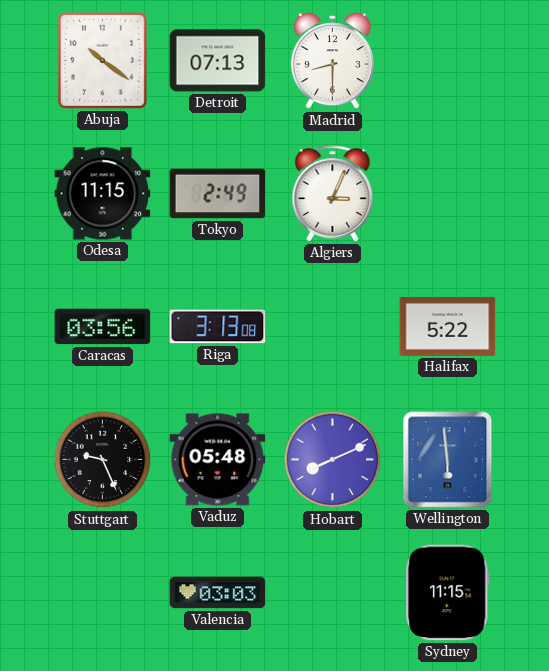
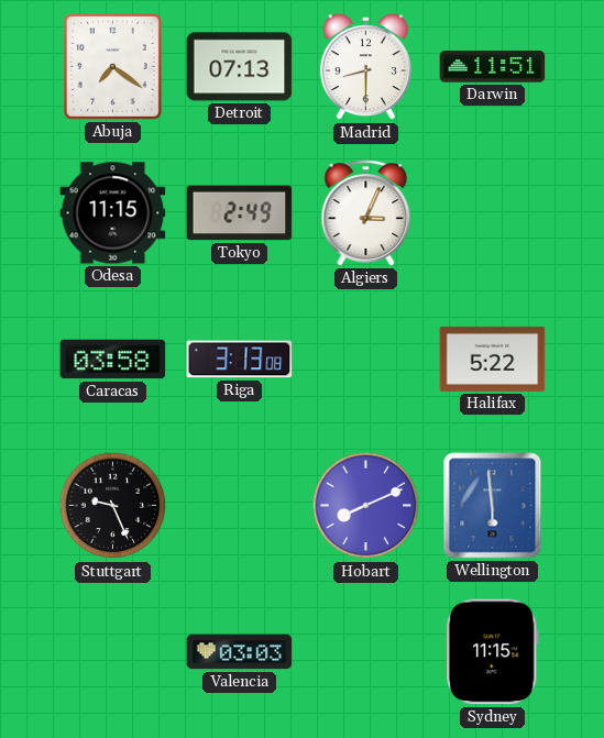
Abuja: 10:21 -> 7:21
Darwin: none -> 11:51
Caracas: 03:56 -> 03:58
Vaduz: 05:48 -> none
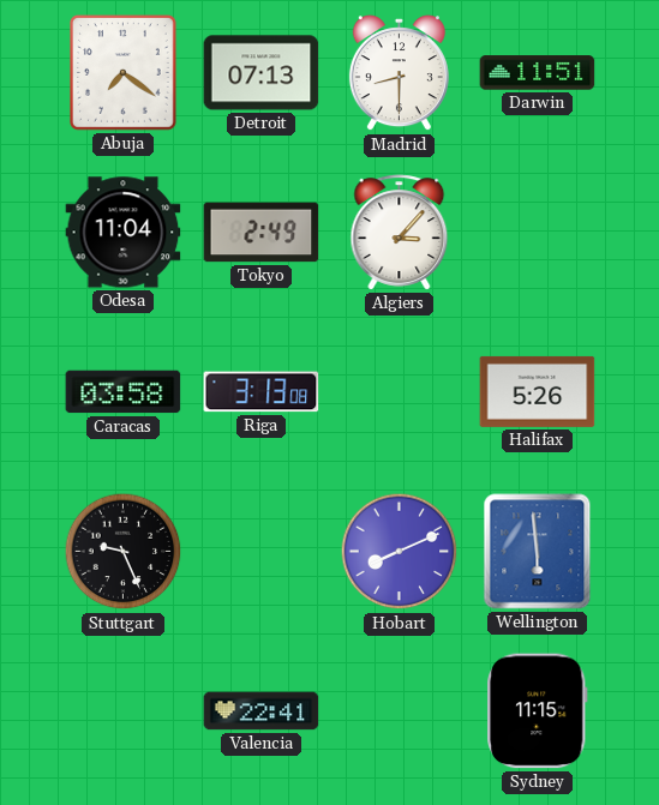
Odesa: 11:15 -> 11:04
Algiers: 3:04 -> 3:07
Halifax: 5:22 -> 5:26
Valencia: 03:03 -> 22:41
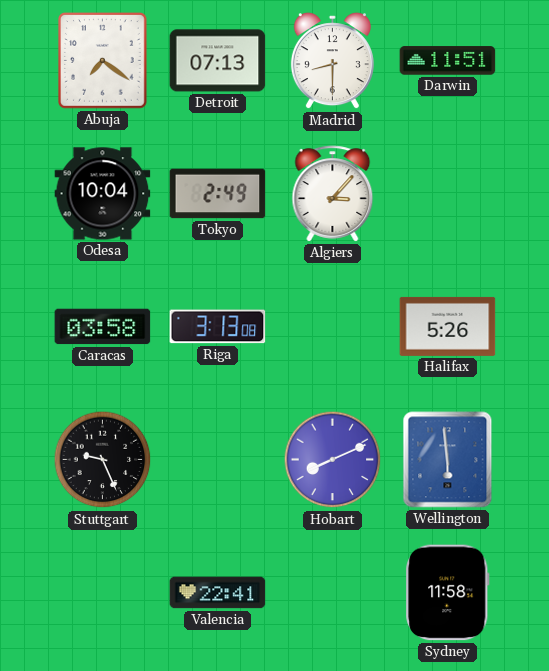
Odesa: 11:04 -> 10:04
Sydney: 11:15 -> 11:58
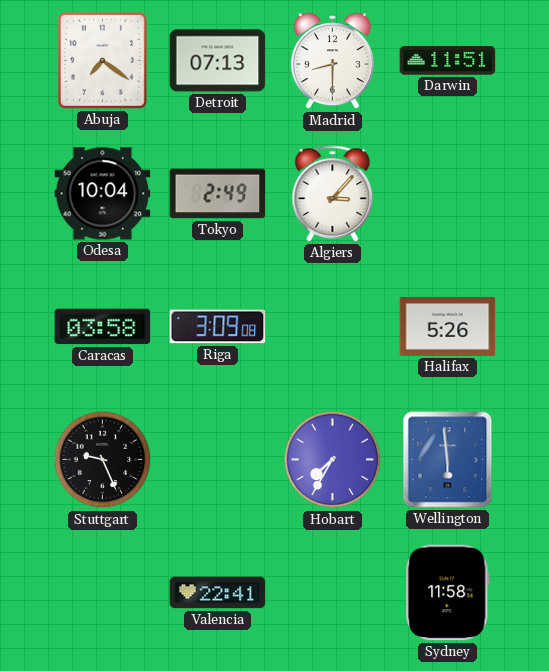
Riga: 3:13 -> 3:09
Hobart: 8:11 -> 7:35
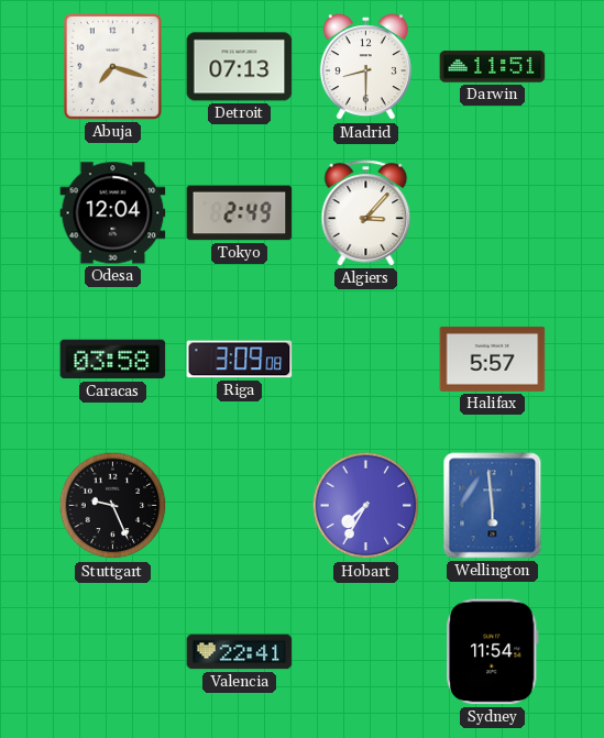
Abuja: 7:21 -> 7:18
Odesa: 10:04 -> 12:04
Halifax: 5:26 -> 5:57
Sydney: 11:58 -> 11:54
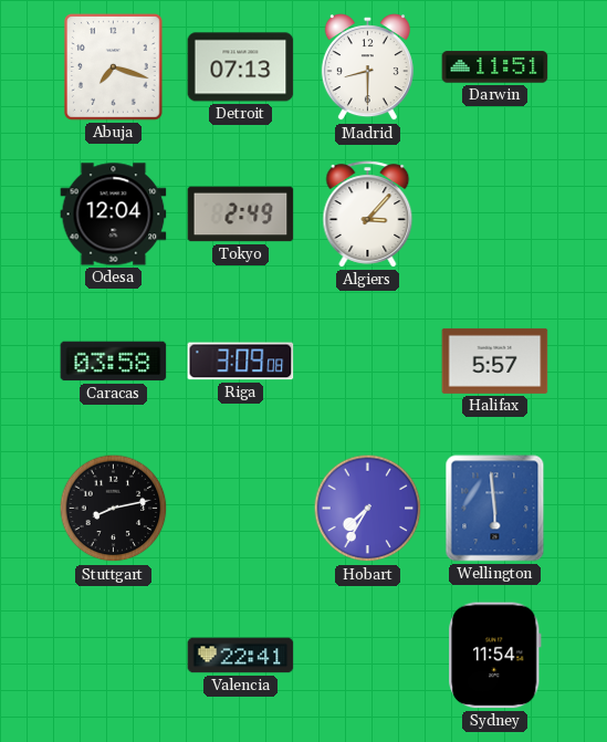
Stuttgart: 9:26 -> 8:13
